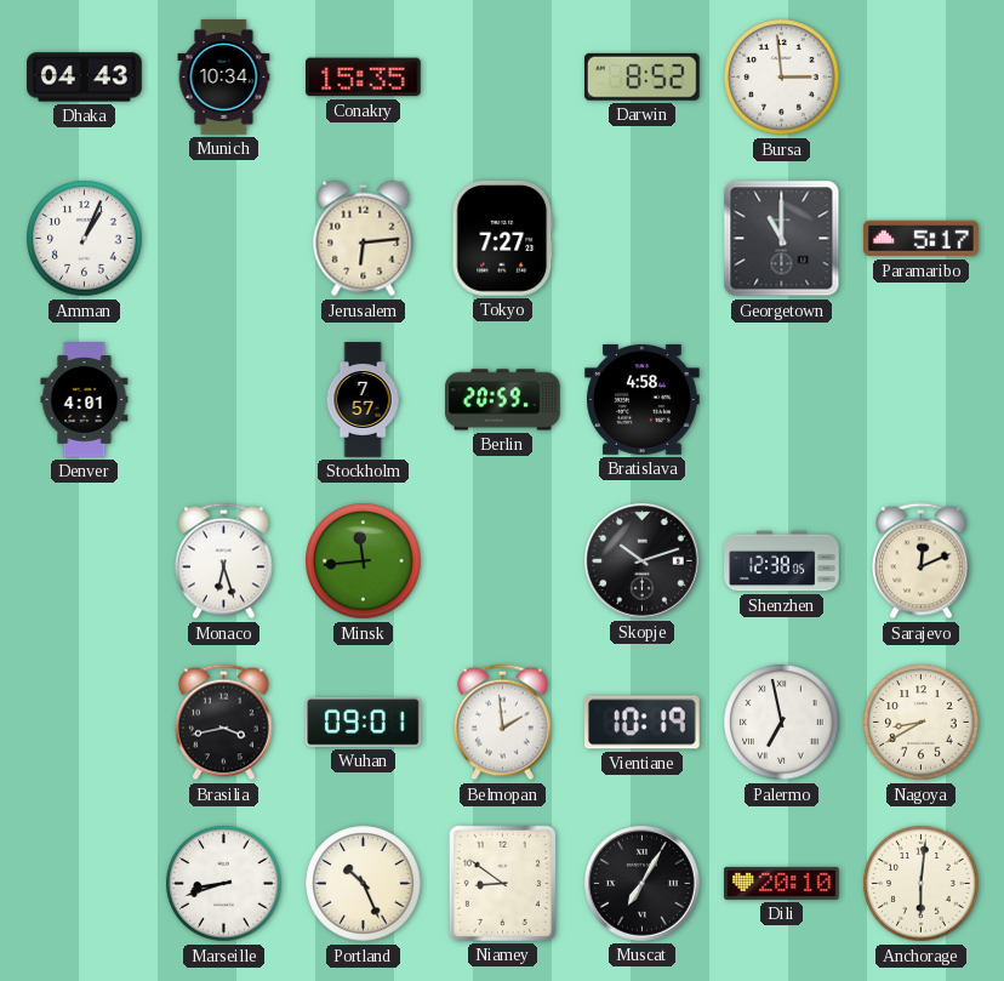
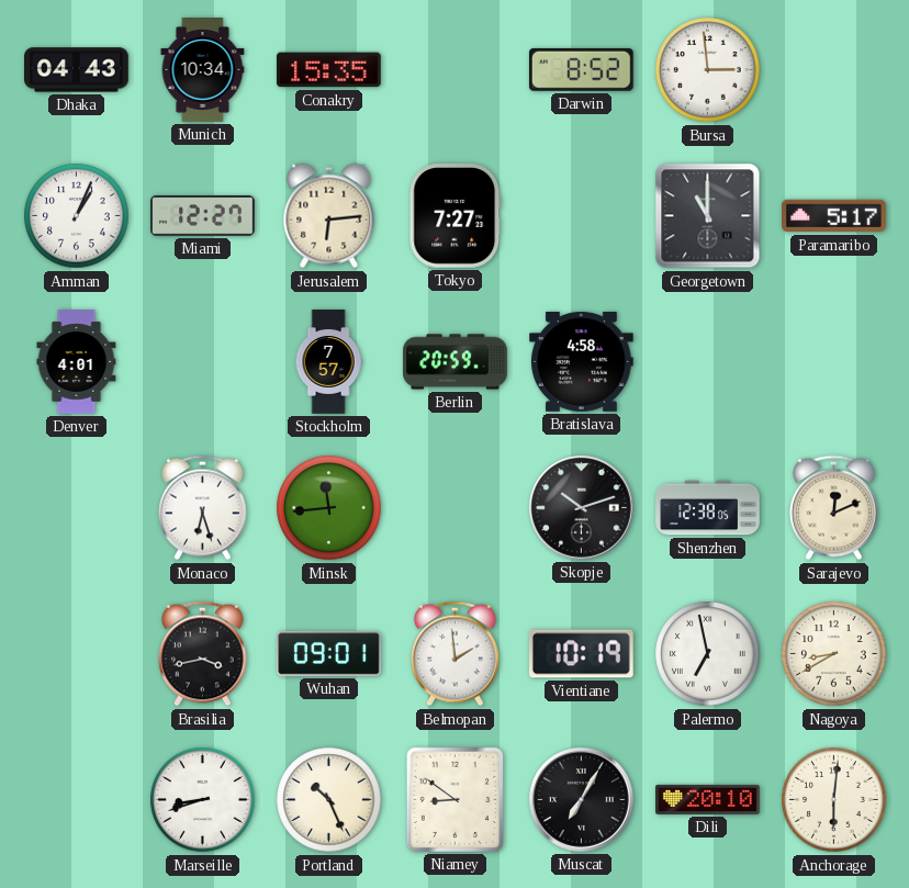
Miami: none -> 12:27
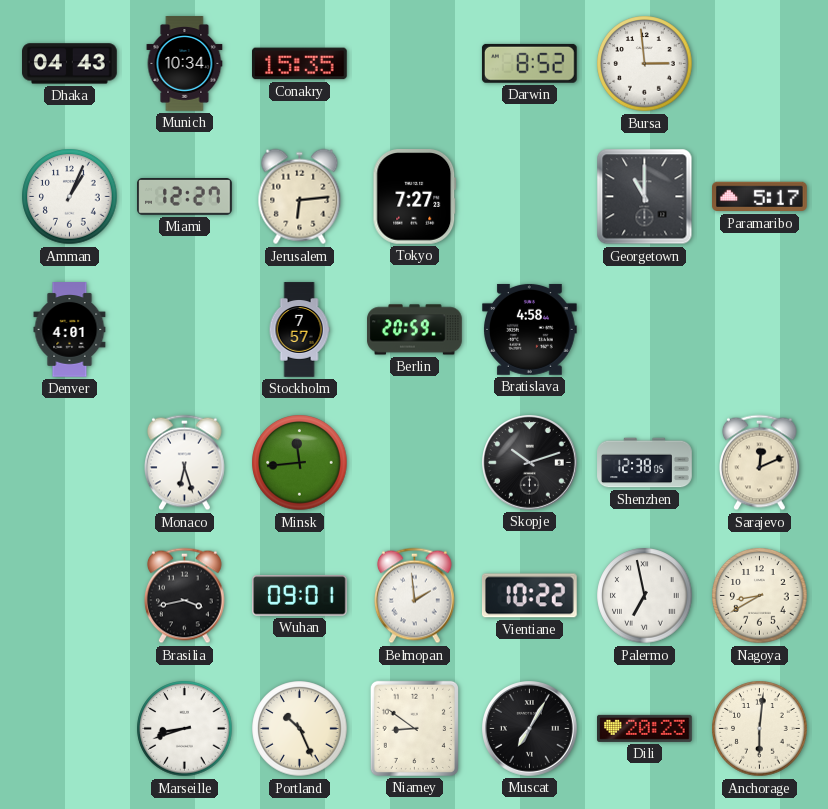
Vientiane: 10:19 -> 10:22
Dili: 20:10 -> 20:23
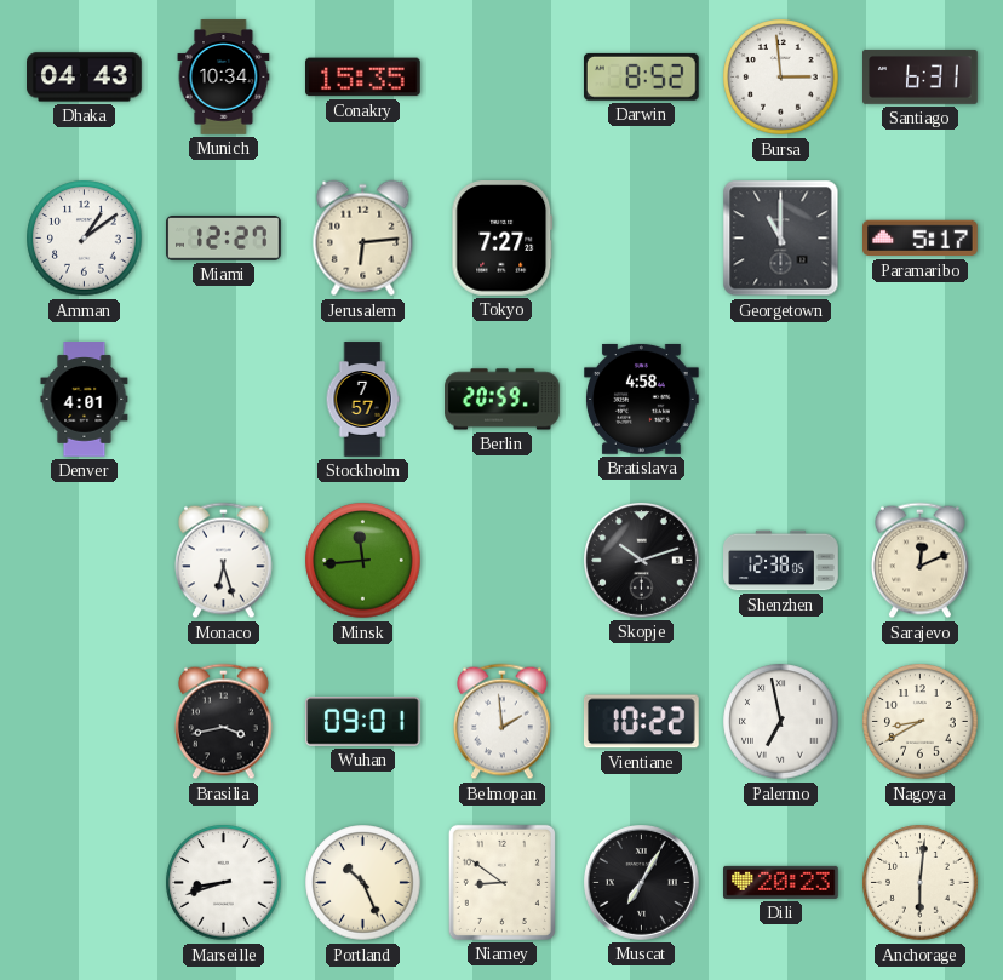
Santiago: none -> 6:31
Amman: 1:04 -> 1:09
